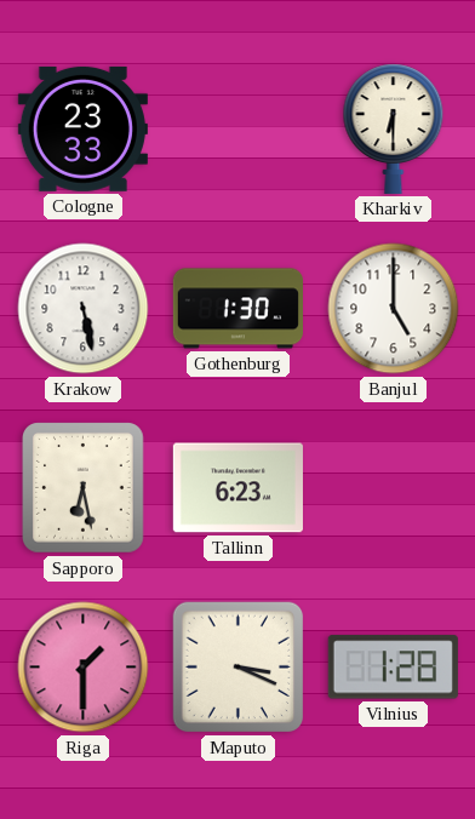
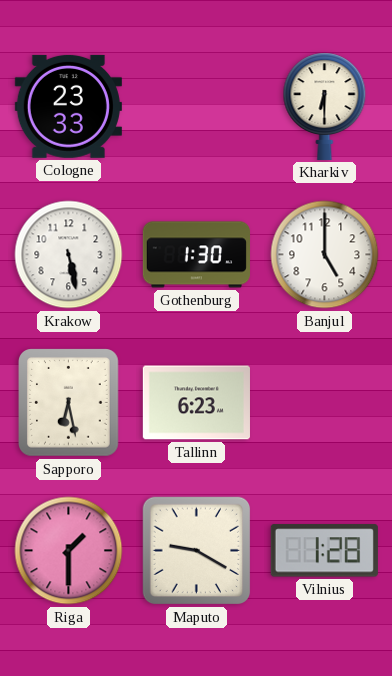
Maputo: 3:19 -> 9:20
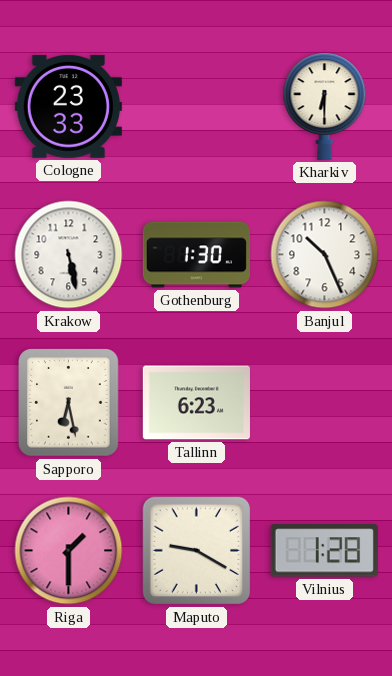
Banjul: 5:00 -> 10:26
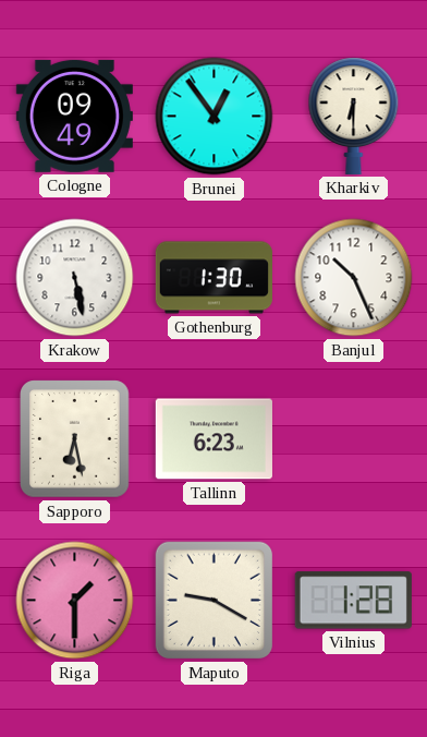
Cologne: 23:33 -> 09:49
Brunei: none -> 12:54
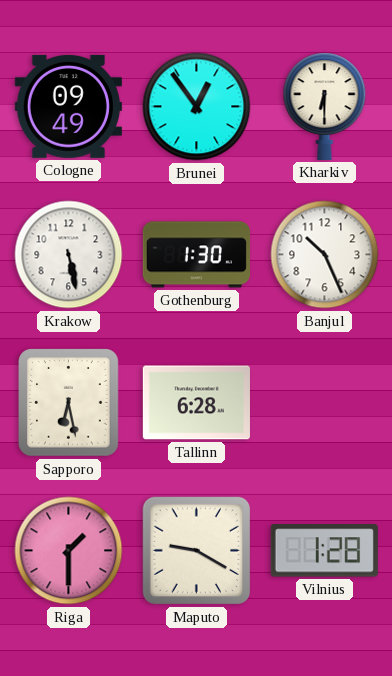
Tallinn: 6:23 -> 6:28
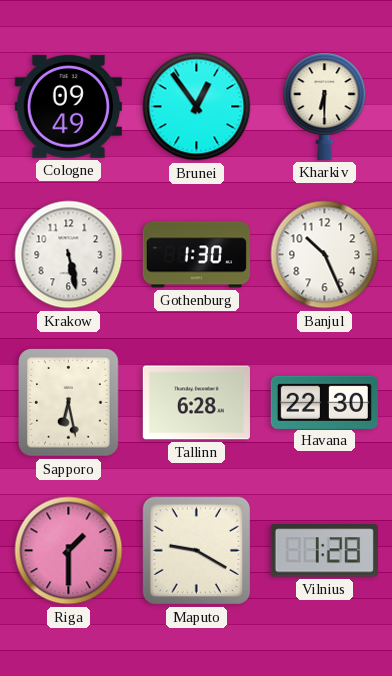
Havana: none -> 22:30
